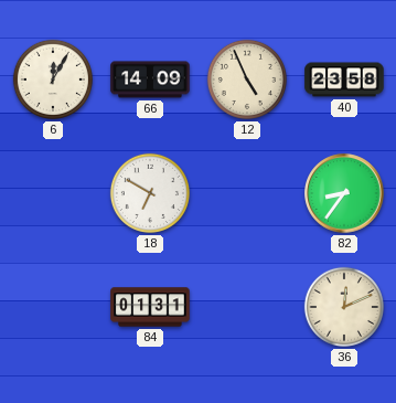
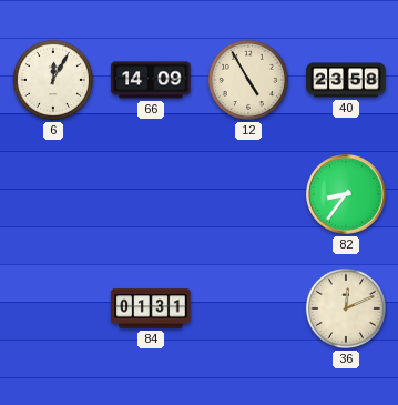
12: 4:56 -> 4:55
18: 6:50 -> none
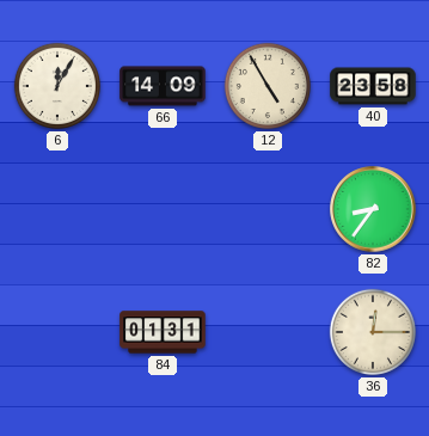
36: 12:11 -> 12:15
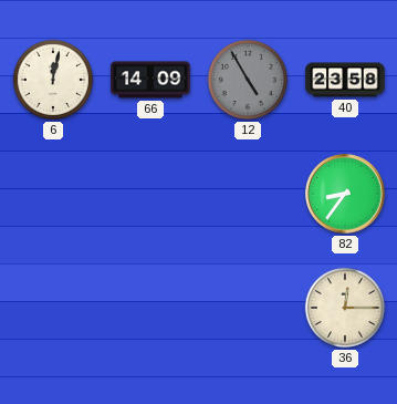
6: 12:05 -> 12:02
12 dial: cream -> grey
84: 01:31 -> none
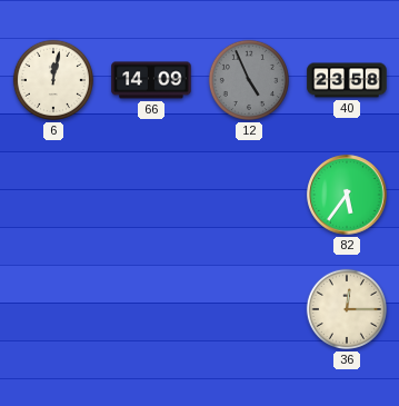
12: 4:55 -> 4:56
82: 8:36 -> 5:36
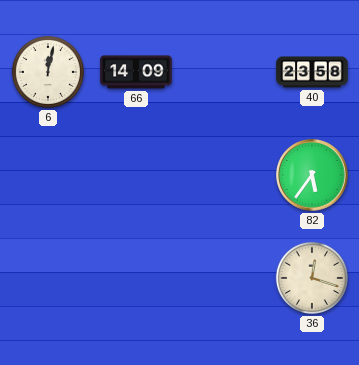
12: 4:56 -> none
36: 12:15 -> 12:18
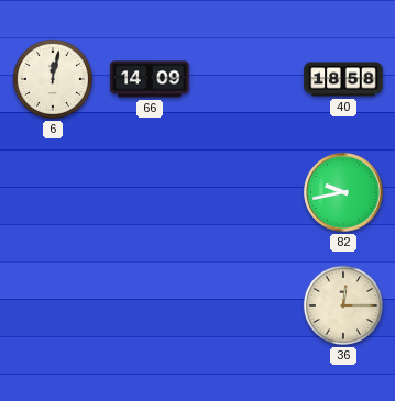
40: 23:58 -> 18:58
82: 5:36 -> 9:43
36: 12:18 -> 12:15
